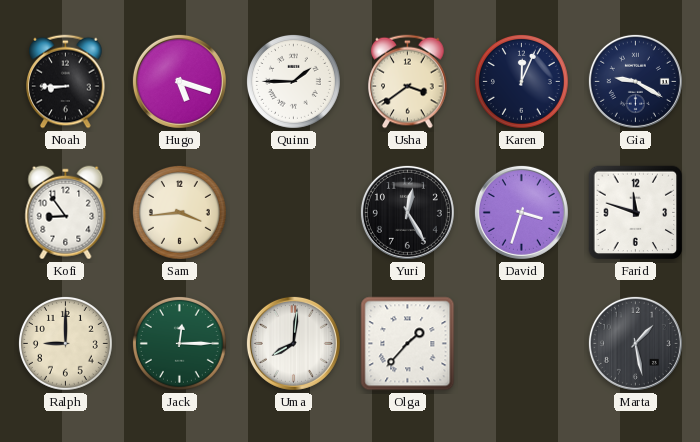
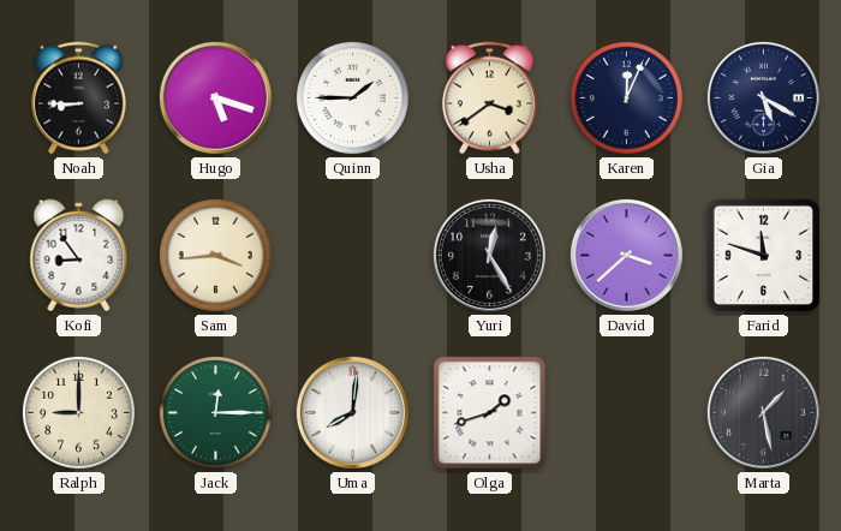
Gia: 9:20 -> 5:20
David: 3:33 -> 3:38
Olga: 1:37 -> 1:42
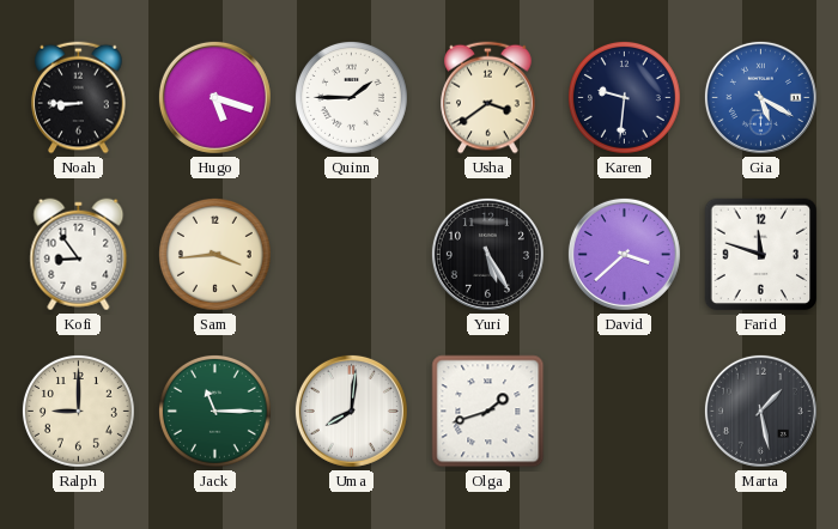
Karen: 12:04 -> 9:31
Gia dial: navy -> blue
Yuri: 12:25 -> 5:25
Jack: 12:15 -> 11:15
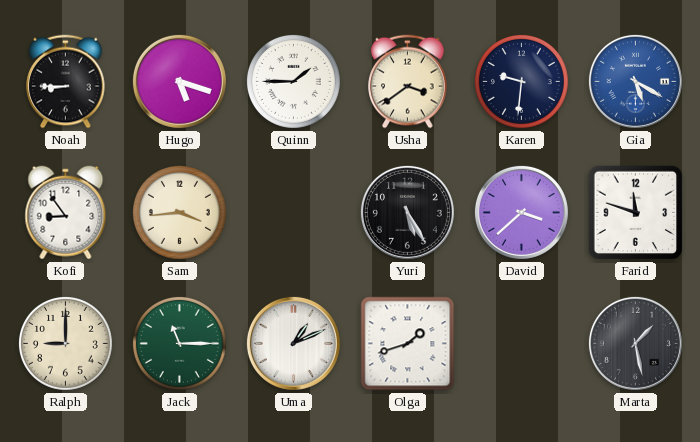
Uma: 8:01 -> 1:11
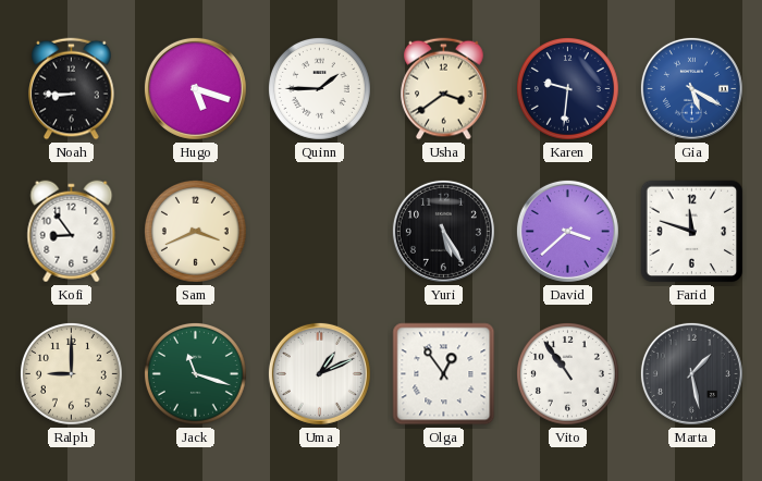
Sam: 3:44 -> 3:41
Jack: 11:15 -> 11:18
Olga: 1:42 -> 12:54
Vito: none -> 10:54
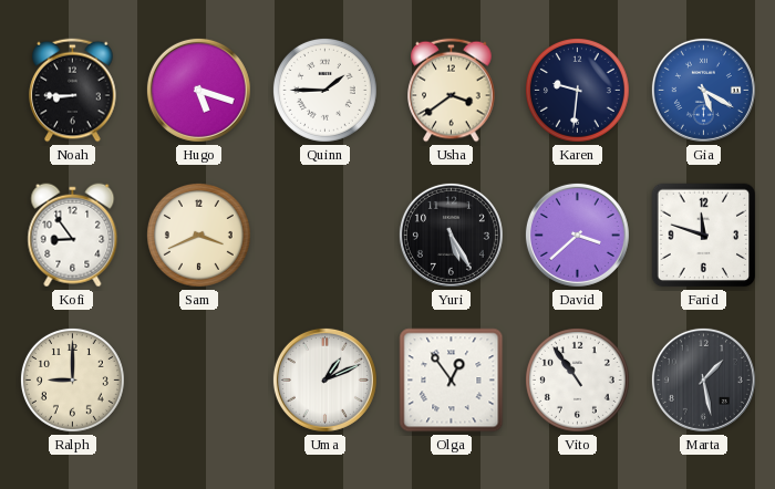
Jack: 11:18 -> none
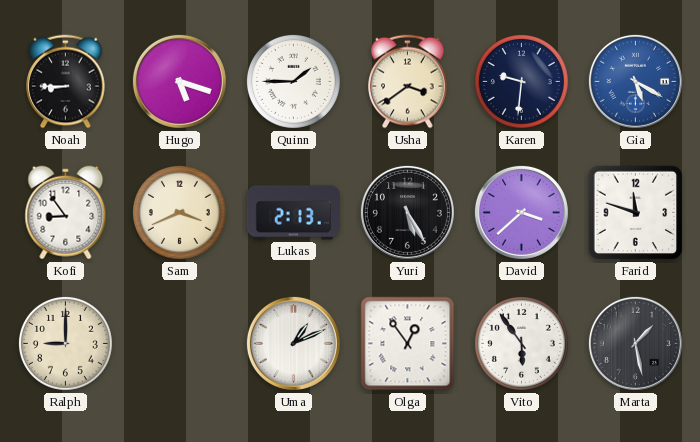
Lukas: none -> 2:13
Vito: 10:54 -> 5:54
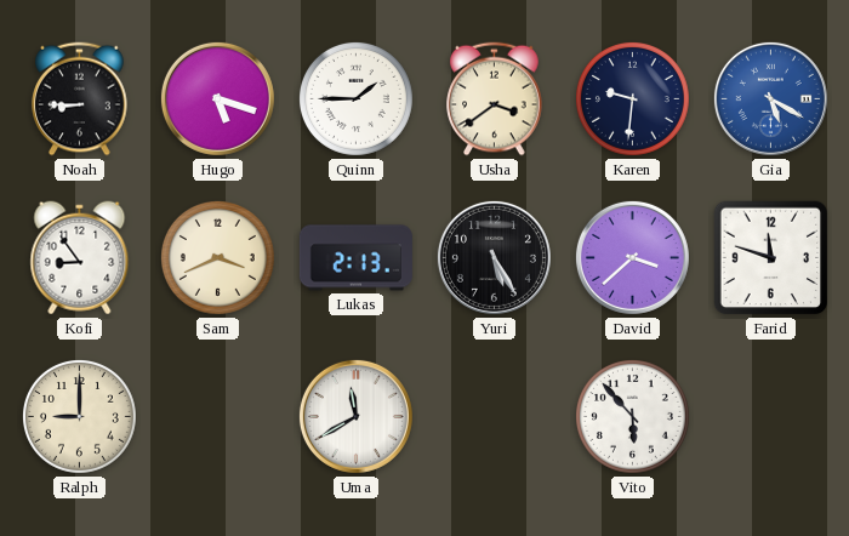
Uma: 1:11 -> 11:40
Olga: 12:54 -> none
Vito: 5:54 -> 5:53
Marta: 1:28 -> none
